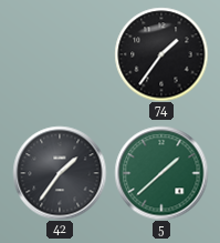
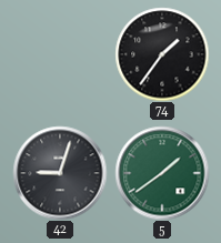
42: 1:36 -> 9:03
5: 1:38 -> 1:39
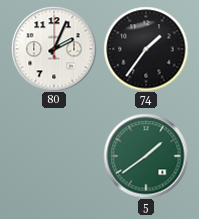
80: none -> 2:04
42: 9:03 -> none
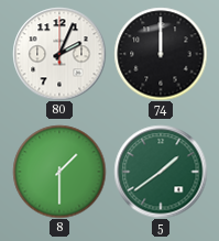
74: 1:36 -> 12:00
8: none -> 1:30
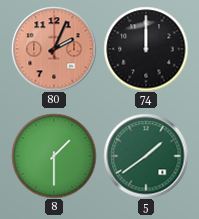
80 dial: white -> salmon
